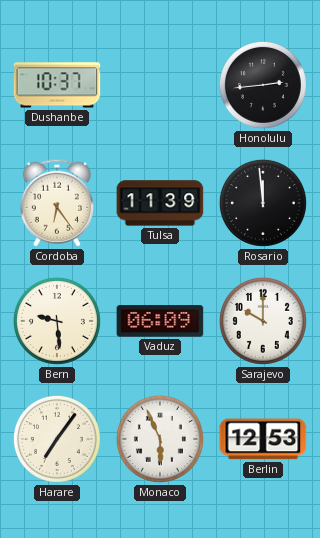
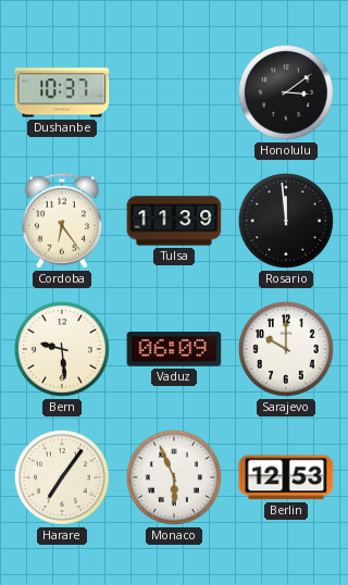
Honolulu: 2:44 -> 3:09
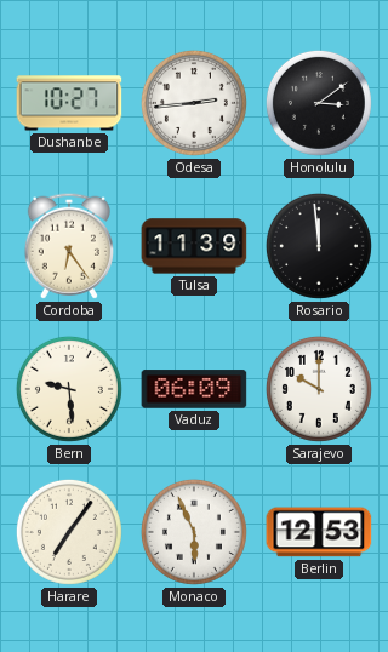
Dushanbe: 10:37 -> 10:27
Odesa: none -> 2:44
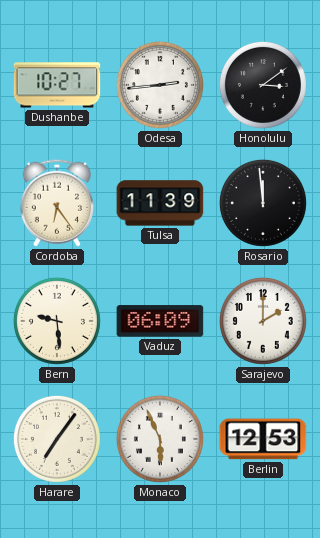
Sarajevo: 10:00 -> 2:00
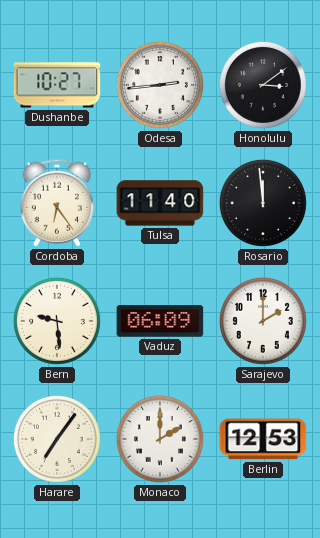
Tulsa: 11:39 -> 11:40
Monaco: 5:56 -> 2:00
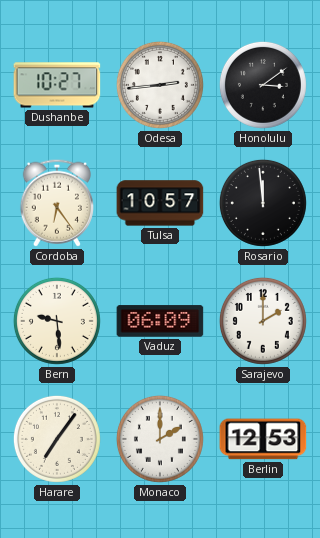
Tulsa: 11:40 -> 10:57
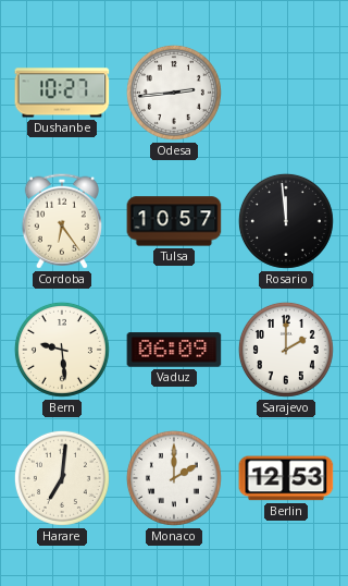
Honolulu: 3:09 -> none
Harare: 7:06 -> 7:01
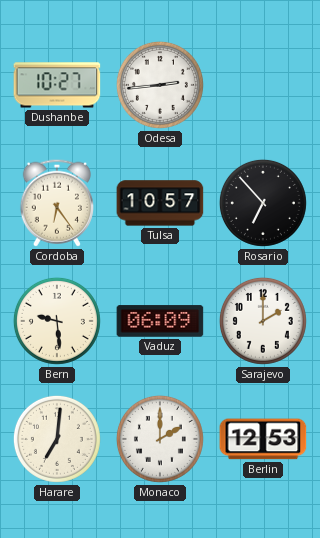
Rosario: 11:59 -> 6:53
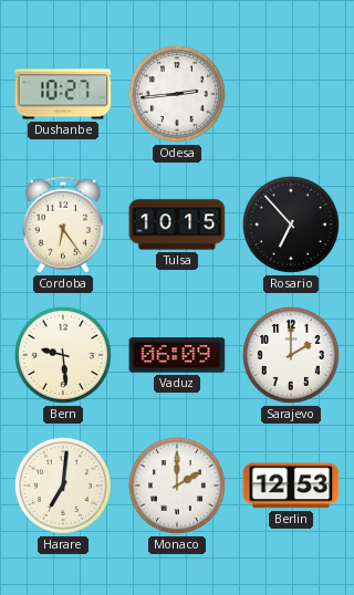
Tulsa: 10:57 -> 10:15
